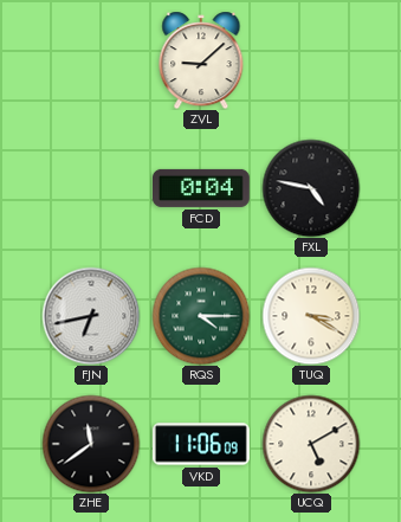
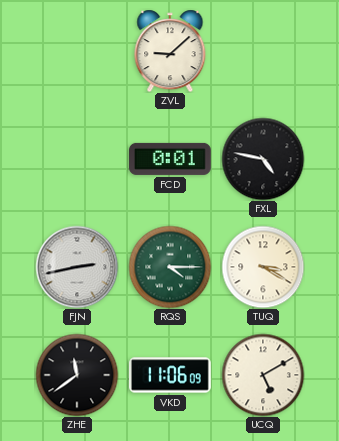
FCD: 0:04 -> 0:01
FJN: 6:43 -> 2:43
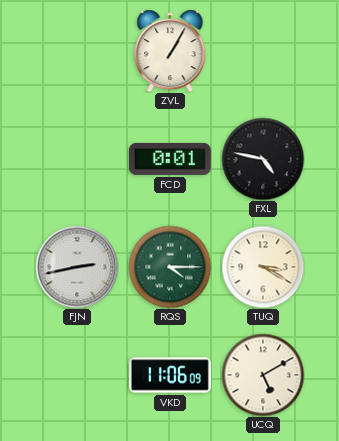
ZVL: 9:08 -> 1:05
ZHE: 11:39 -> none
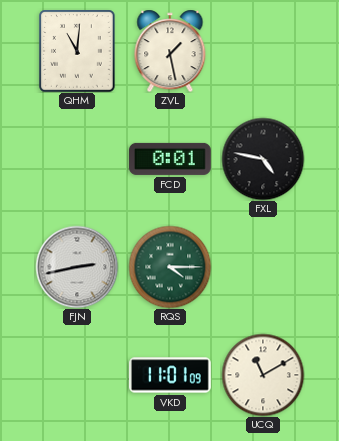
QHM: none -> 11:01
ZVL: 1:05 -> 1:28
TUQ: 3:20 -> none
VKD: 11:06 -> 11:01
UCQ: 5:10 -> 11:10
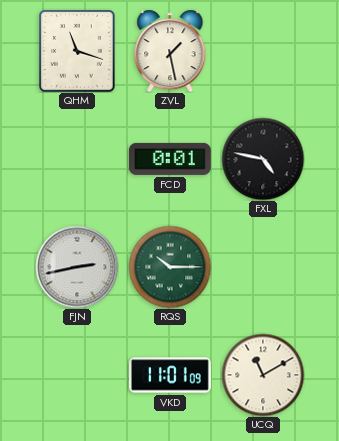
QHM: 11:01 -> 11:18
RQS: 4:15 -> 10:15
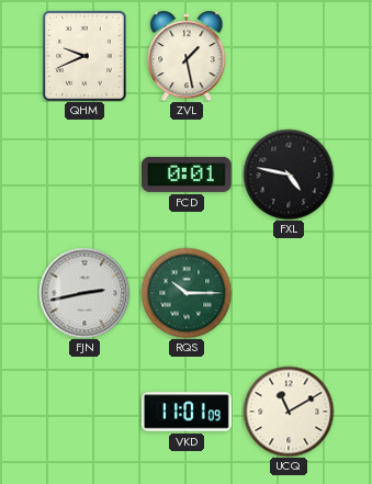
QHM: 11:18 -> 9:41
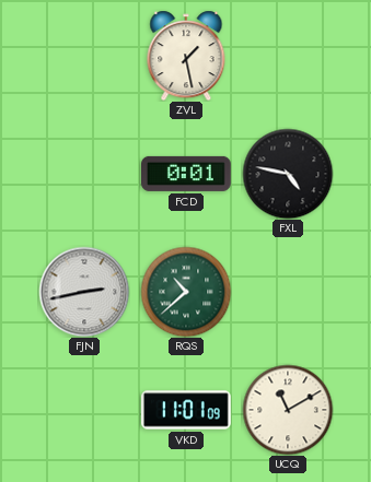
QHM: 9:41 -> none
RQS: 10:15 -> 10:38
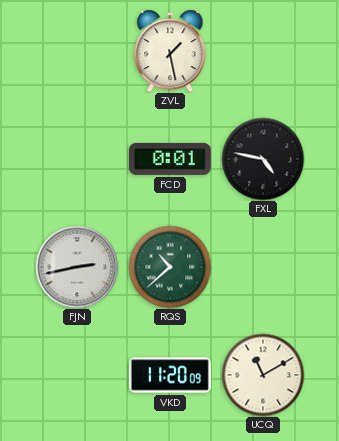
VKD: 11:01 -> 11:20
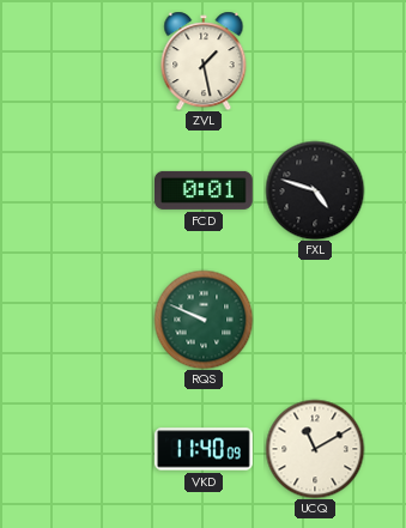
FXL: 4:47 -> 4:48
FJN: 2:43 -> none
RQS: 10:38 -> 9:49
VKD: 11:20 -> 11:40
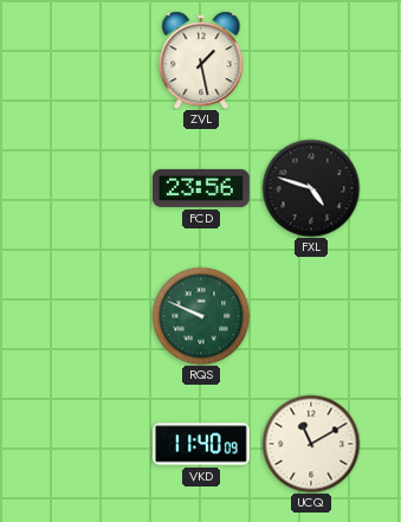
FCD: 0:01 -> 23:56
